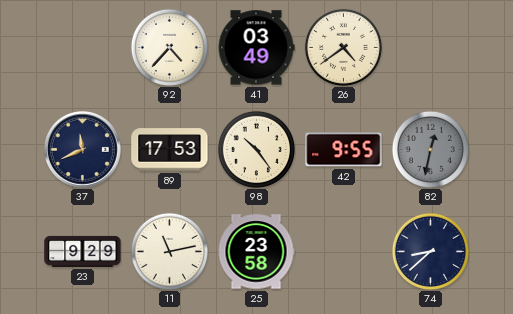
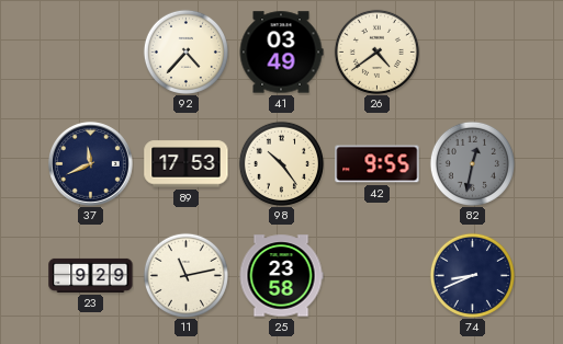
74: 8:38 -> 8:41
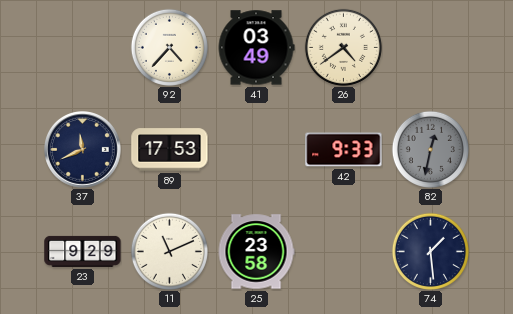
98: 10:24 -> none
42: 9:55 -> 9:33
11: 11:13 -> 11:11
74: 8:41 -> 1:29
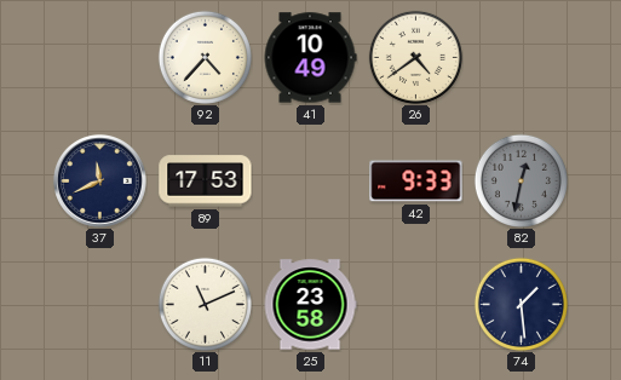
41: 03:49 -> 10:49
23: 9:29 -> none
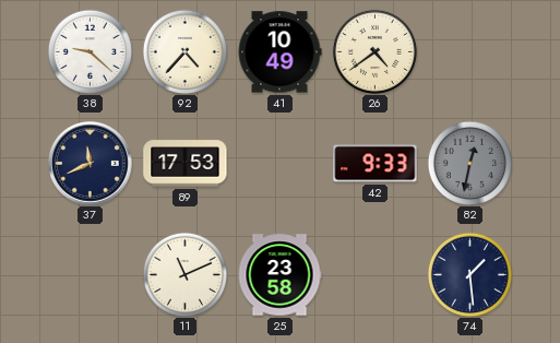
38: none -> 9:22
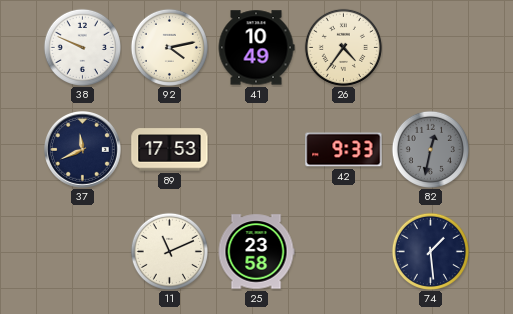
38: 9:22 -> 9:49
92: 4:37 -> 4:13
26: 4:39 -> 4:36
